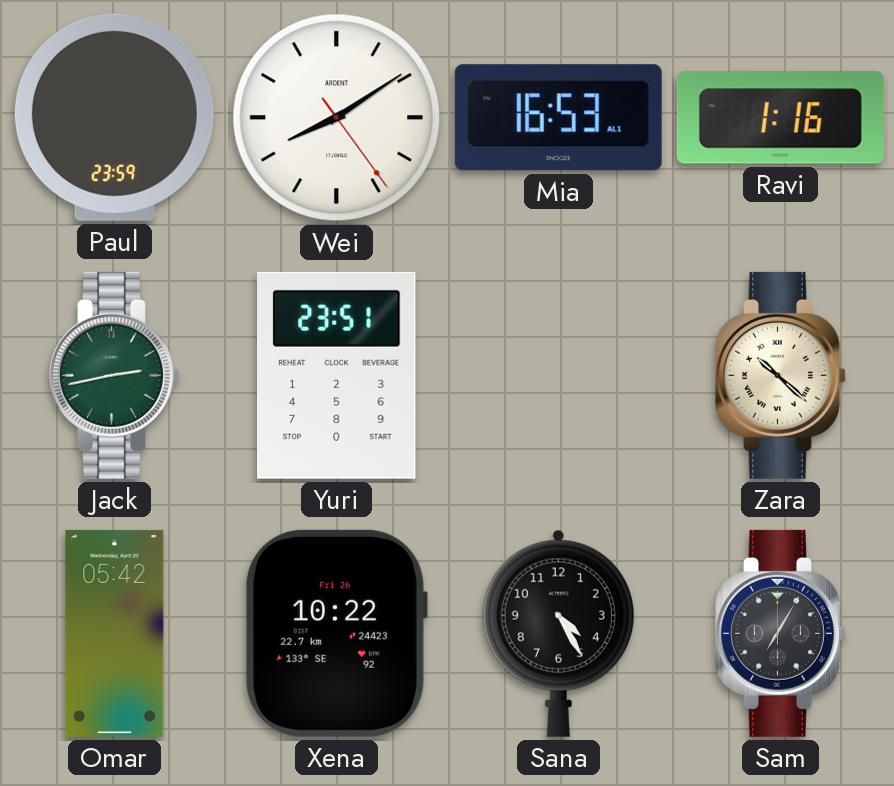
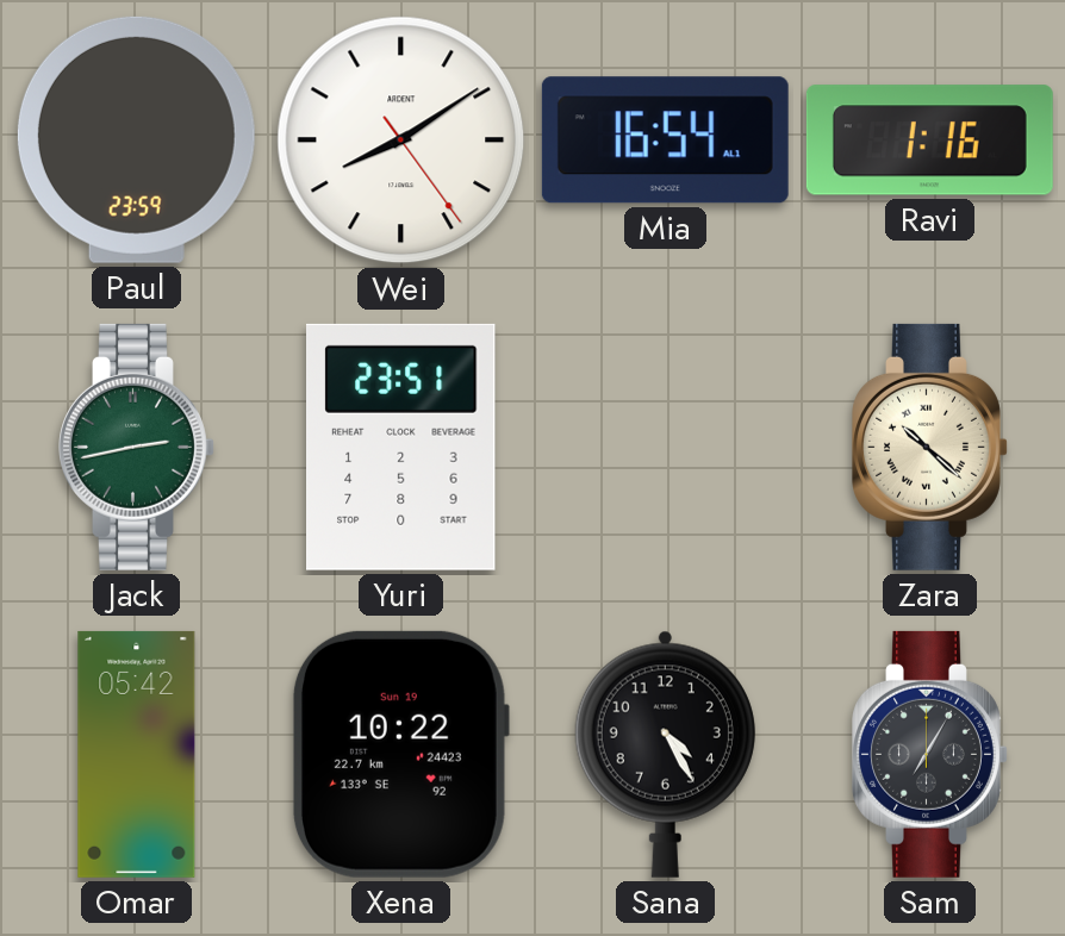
Mia: 16:53 -> 16:54
Xena date: Fri 26 -> Sun 19
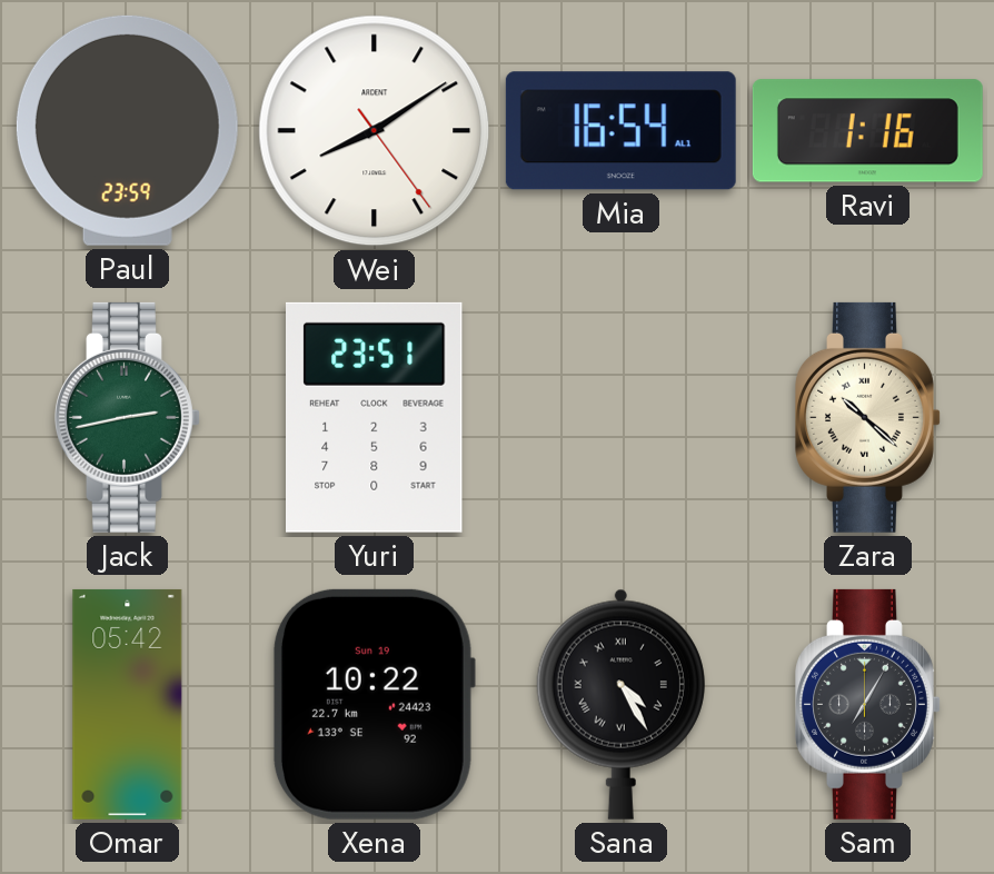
Sana numerals: Arabic -> Roman
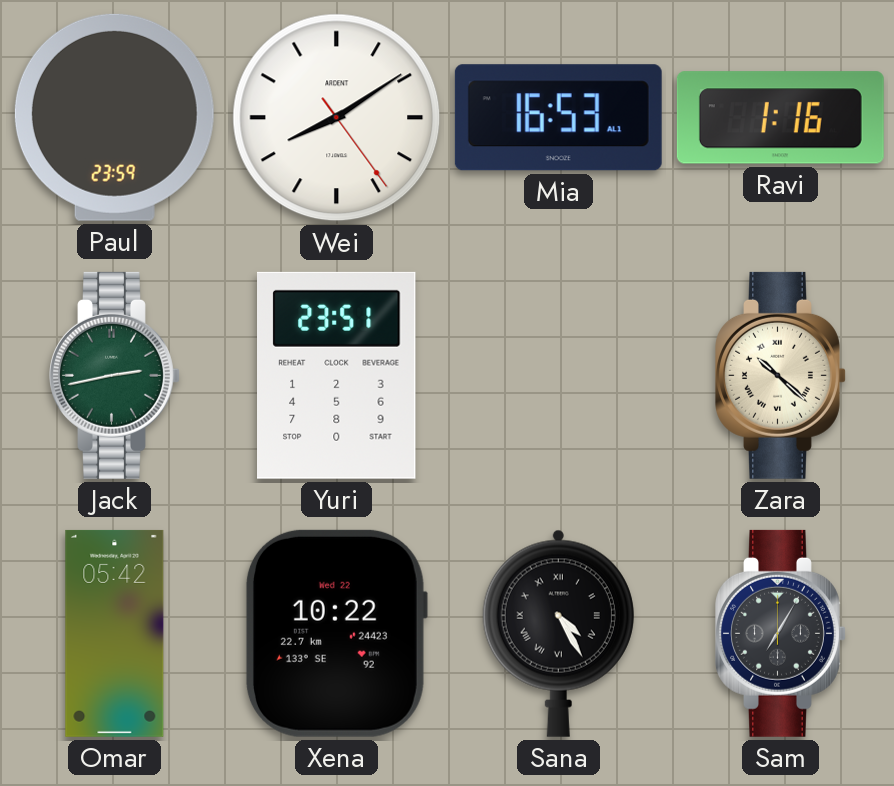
Mia: 16:54 -> 16:53
Xena date: Sun 19 -> Wed 22
